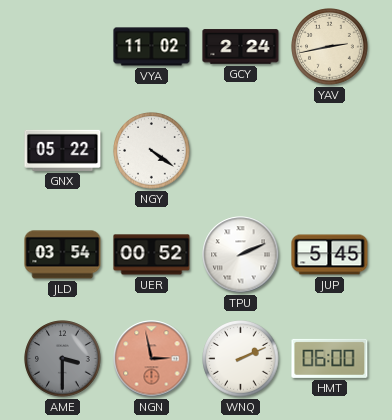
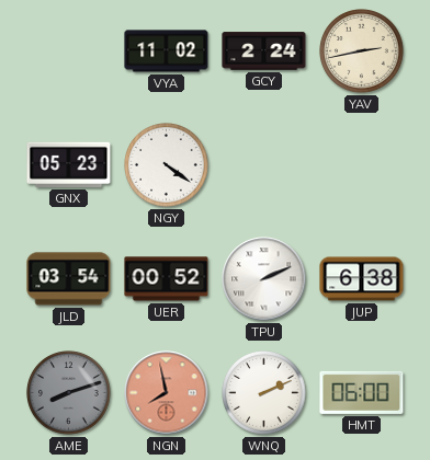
GNX: 05:22 -> 05:23
JUP: 5:45 -> 6:38
AME: 3:30 -> 8:12
NGN: 2:58 -> 7:58
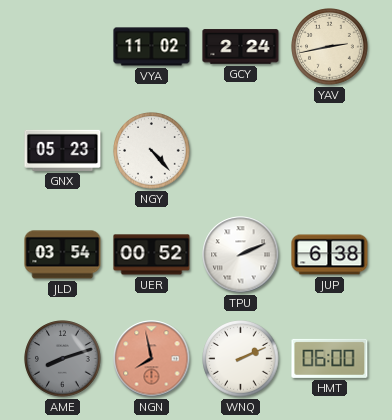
NGY: 4:21 -> 4:23
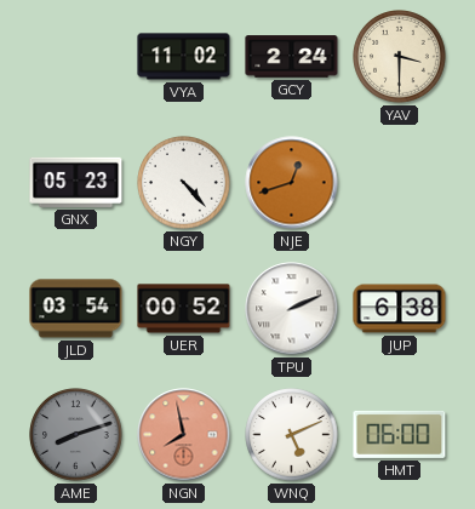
YAV: 2:43 -> 3:30
NJE: none -> 12:42
WNQ: 2:11 -> 5:11
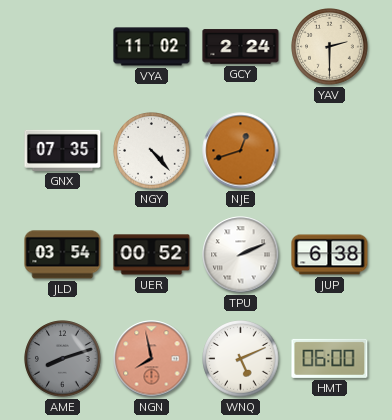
YAV: 3:30 -> 2:30
GNX: 05:23 -> 07:35
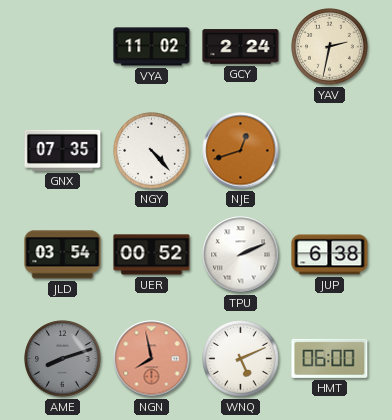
YAV: 2:30 -> 2:32
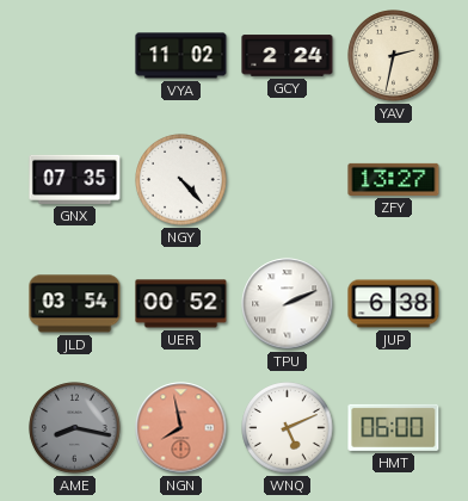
NJE: 12:42 -> none
ZFY: none -> 13:27
AME: 8:12 -> 8:17
